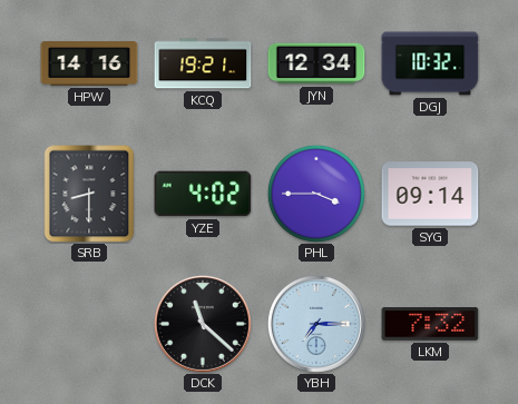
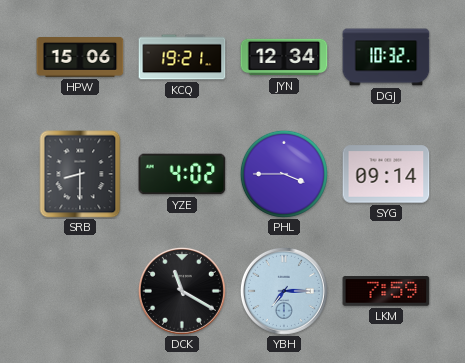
HPW: 14:16 -> 15:06
DCK: 11:22 -> 11:20
LKM: 7:32 -> 7:59
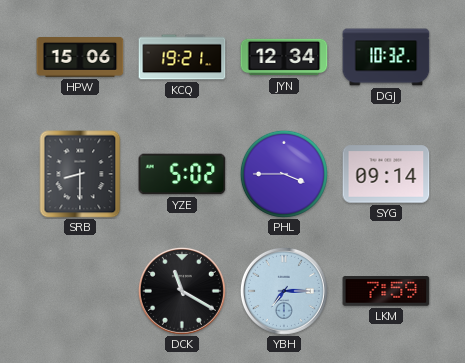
YZE: 4:02 -> 5:02
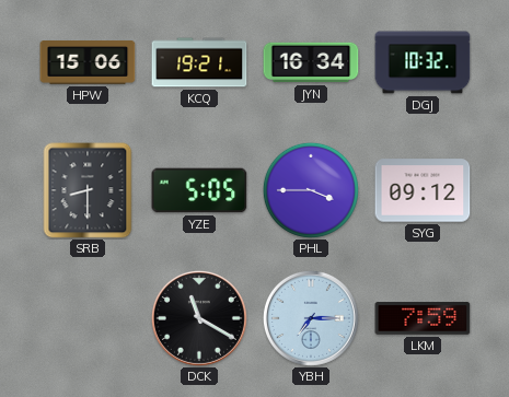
JYN: 12:34 -> 16:34
YZE: 5:02 -> 5:05
SYG: 09:14 -> 09:12
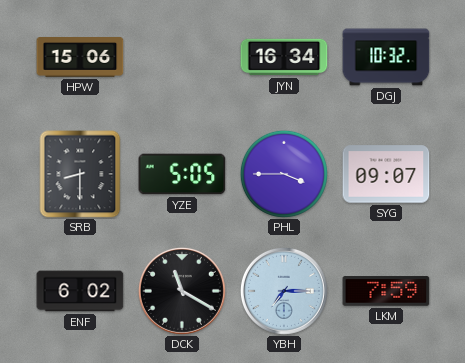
KCQ: 19:21 -> none
SYG: 09:12 -> 09:07
ENF: none -> 6:02
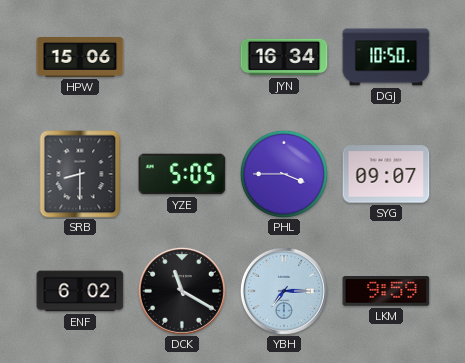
DGJ: 10:32 -> 10:50
LKM: 7:59 -> 9:59
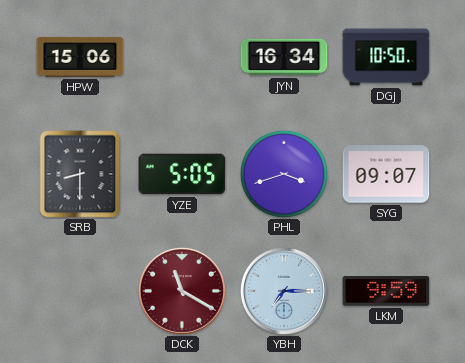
PHL: 3:45 -> 3:42
ENF: 6:02 -> none
DCK dial: black -> burgundy
